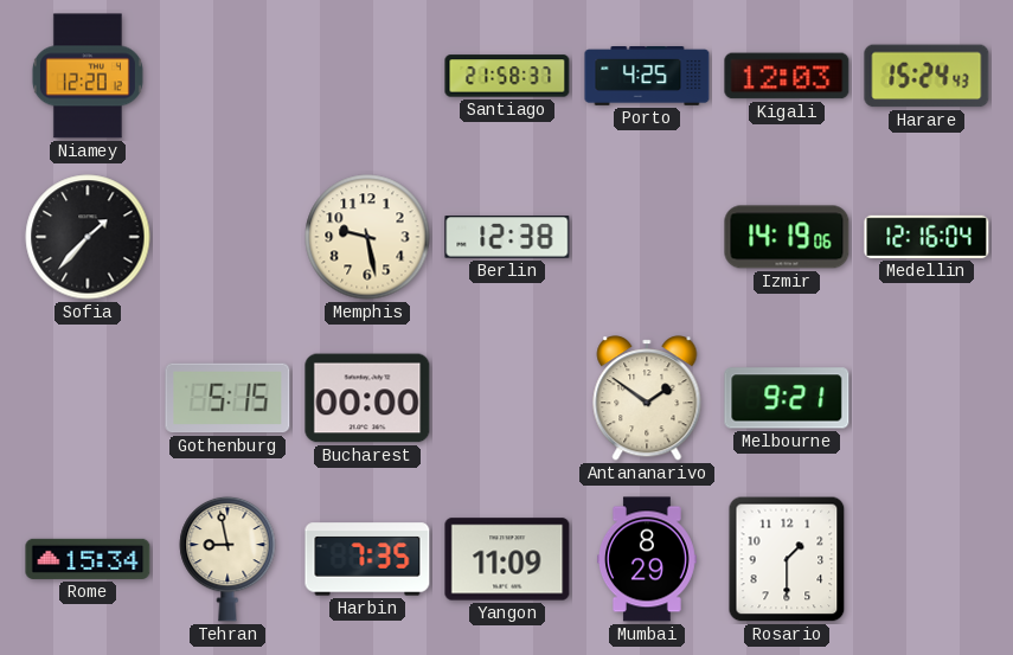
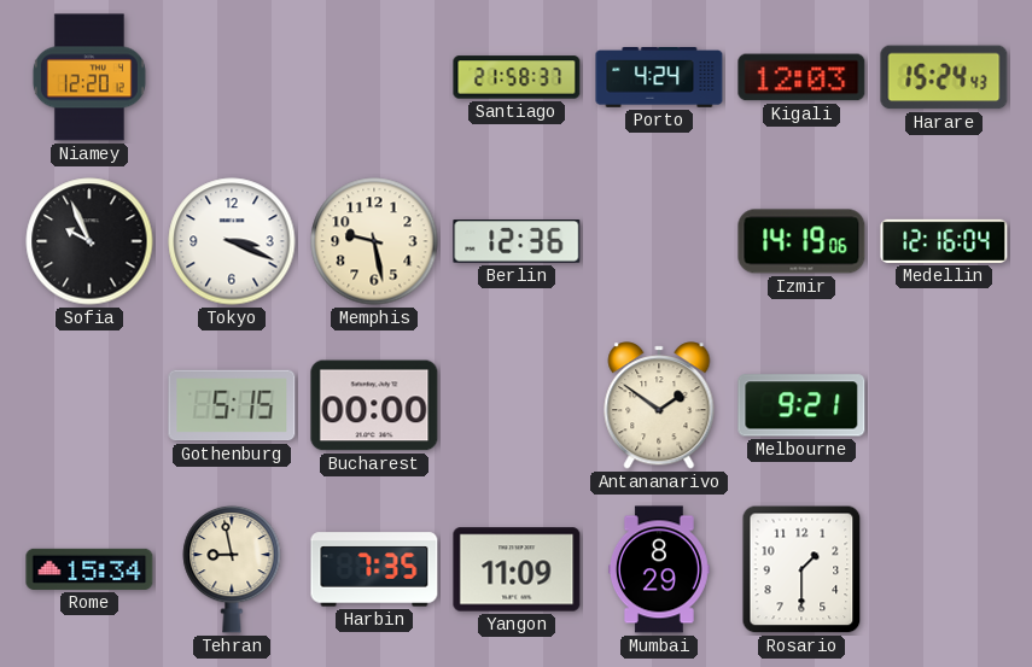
Porto: 4:25 -> 4:24
Sofia: 1:37 -> 9:56
Tokyo: none -> 3:19
Berlin: 12:38 -> 12:36
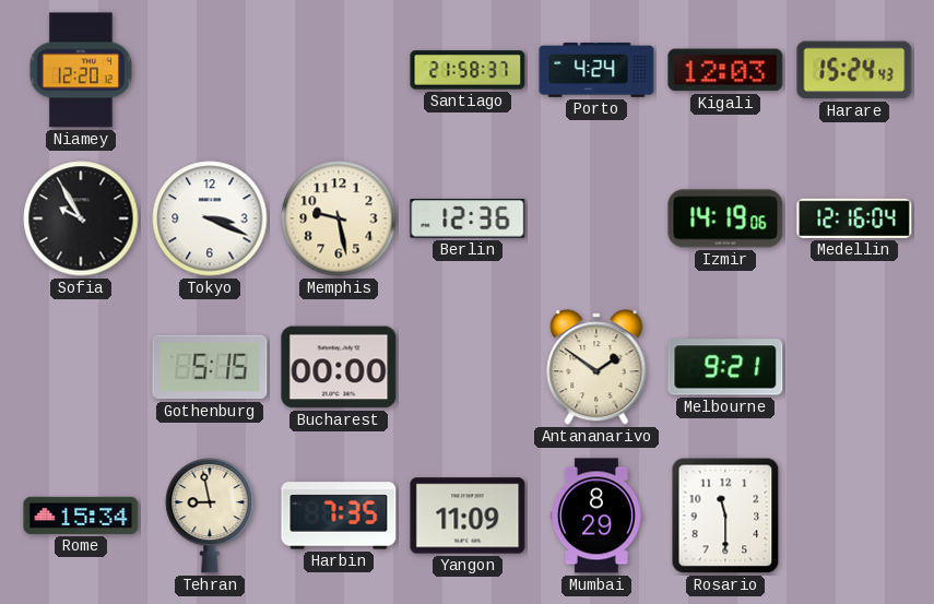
Sofia: 9:56 -> 9:55
Rosario: 1:30 -> 11:30
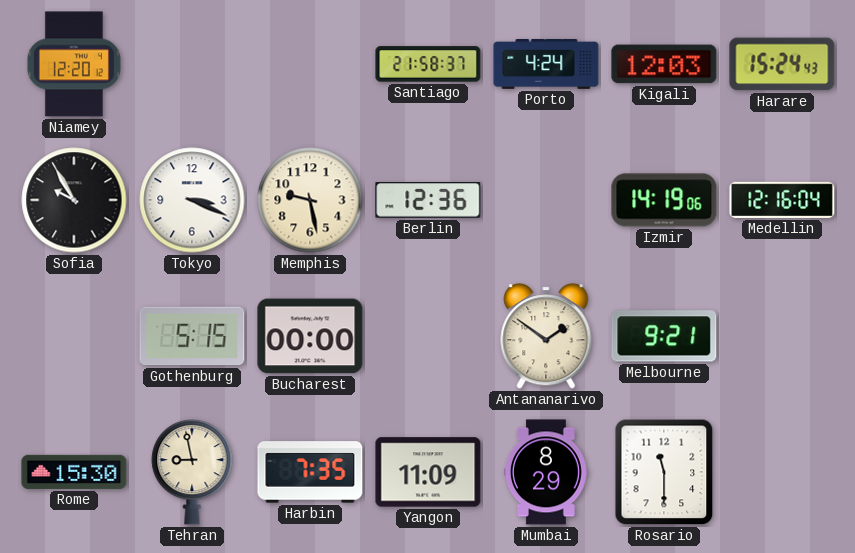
Rome: 15:34 -> 15:30
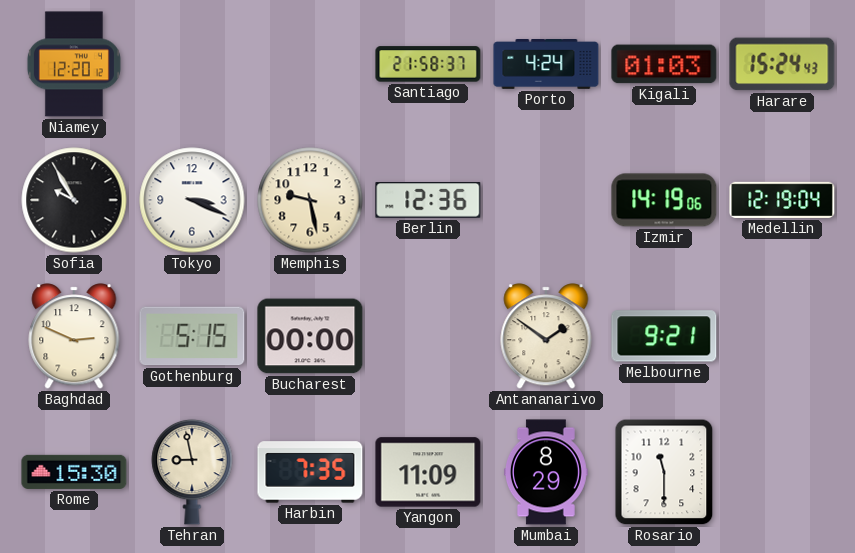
Kigali: 12:03 -> 01:03
Medellin: 12:16 -> 12:19
Baghdad: none -> 2:49
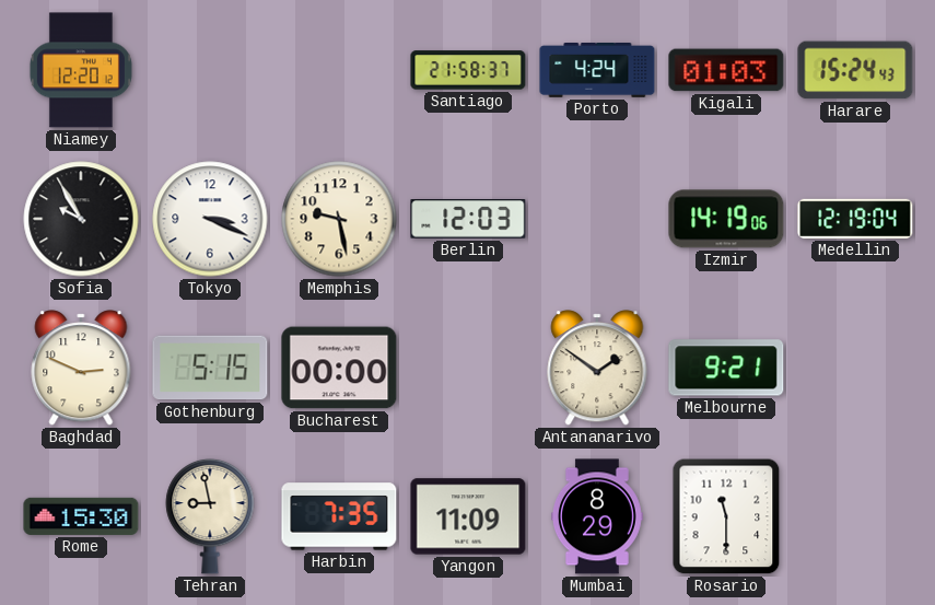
Berlin: 12:36 -> 12:03
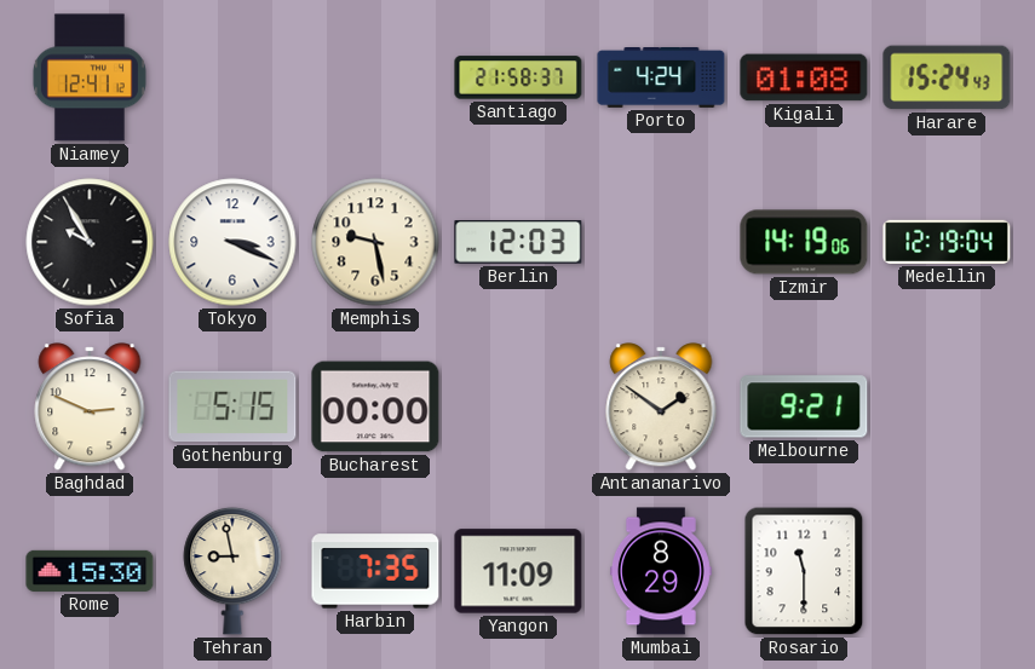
Niamey: 12:20 -> 12:41
Kigali: 01:03 -> 01:08
